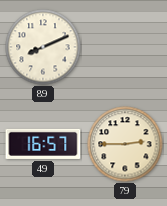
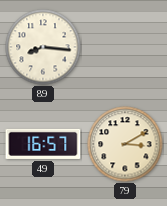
89: 8:11 -> 8:16
79: 2:45 -> 3:10
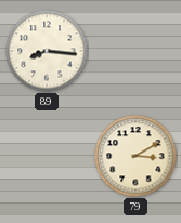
49: 16:57 -> none
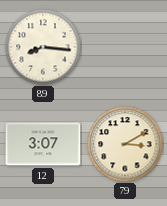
12: none -> 3:07
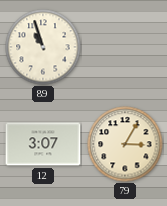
89: 8:16 -> 10:57
79: 3:10 -> 3:05
